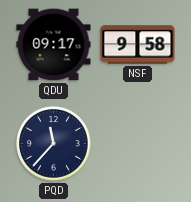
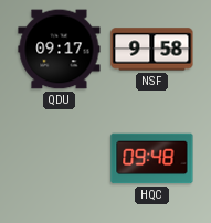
PQD: 11:37 -> none
HQC: none -> 09:48
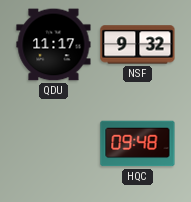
QDU: 09:17 -> 11:17
NSF: 9:58 -> 9:32
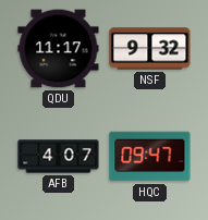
AFB: none -> 4:07
HQC: 09:48 -> 09:47
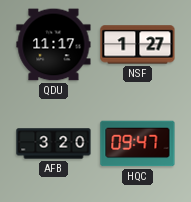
NSF: 9:32 -> 1:27
AFB: 4:07 -> 3:20
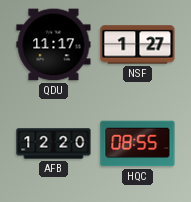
AFB: 3:20 -> 12:20
HQC: 09:47 -> 08:55
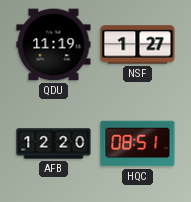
QDU: 11:17 -> 11:19
HQC: 08:55 -> 08:51
